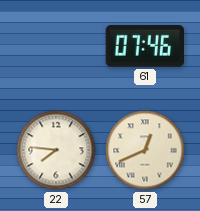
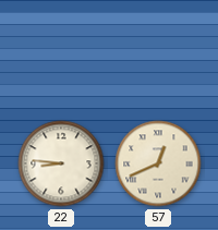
61: 07:46 -> none
22: 7:46 -> 8:46
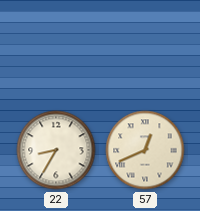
22: 8:46 -> 8:35
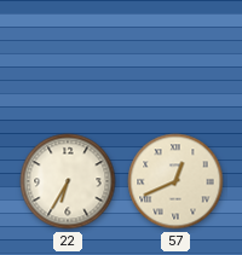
22: 8:35 -> 6:35
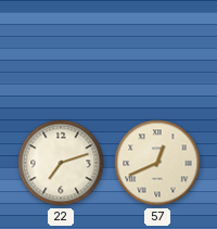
22: 6:35 -> 7:12
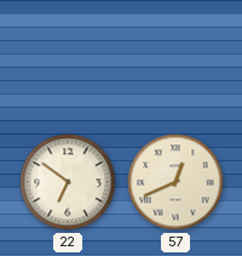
22: 7:12 -> 6:51
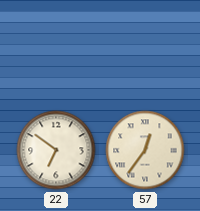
57: 12:41 -> 12:36
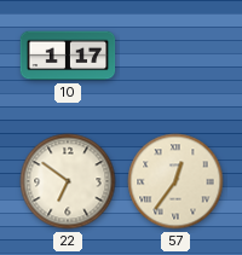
10: none -> 1:17
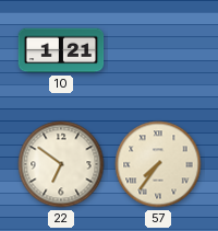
10: 1:17 -> 1:21
57: 12:36 -> 7:36
